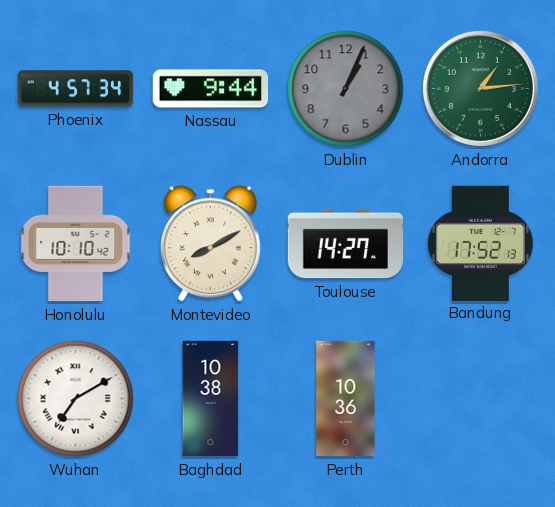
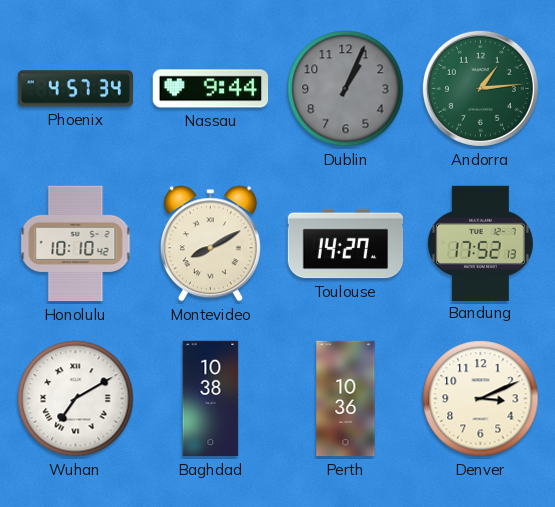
Denver: none -> 3:11
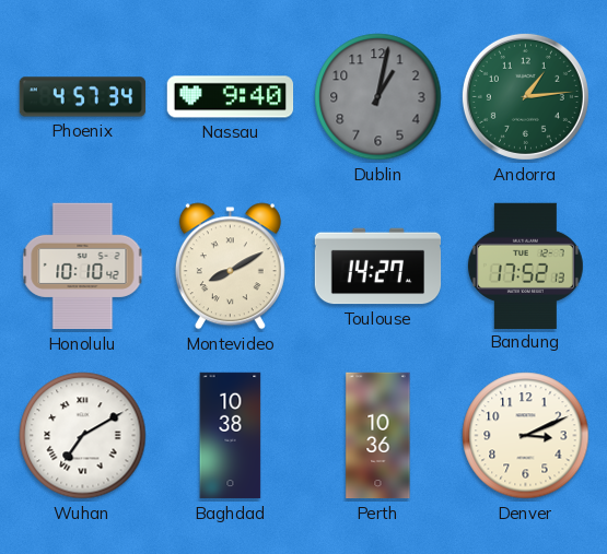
Nassau: 9:44 -> 9:40
Dublin: 1:04 -> 1:02
